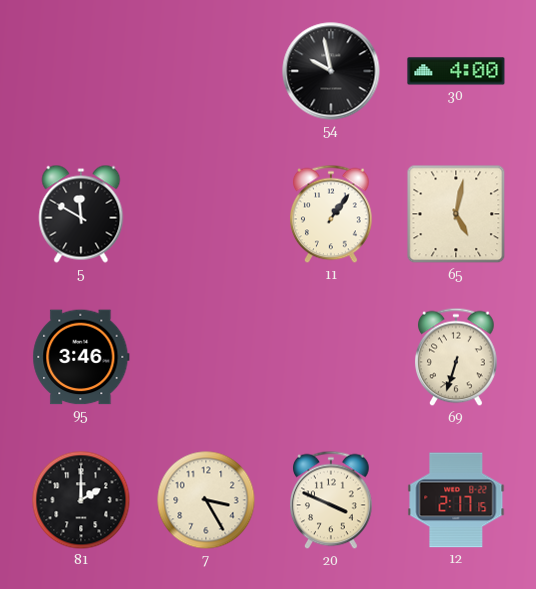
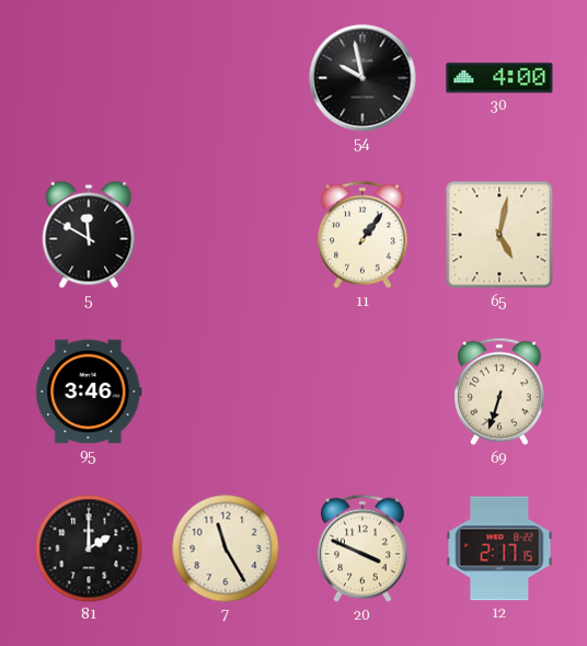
7: 3:25 -> 11:25
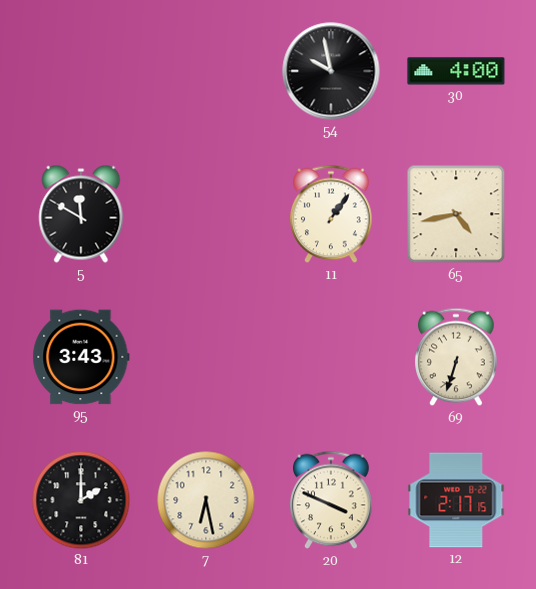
65: 5:02 -> 4:43
95: 3:46 -> 3:43
7: 11:25 -> 6:28
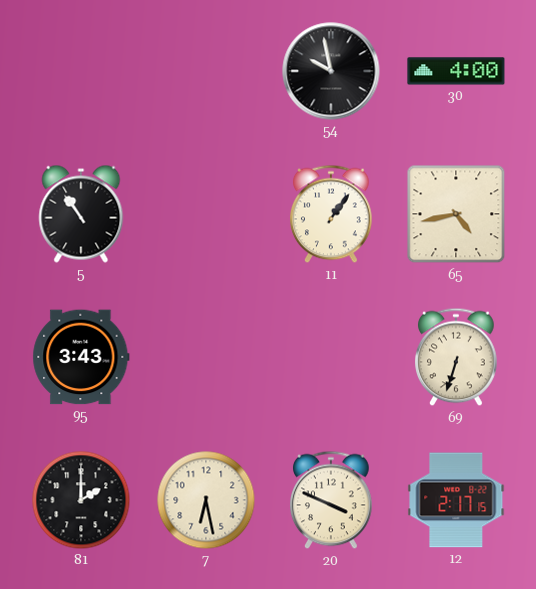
5: 11:50 -> 10:54
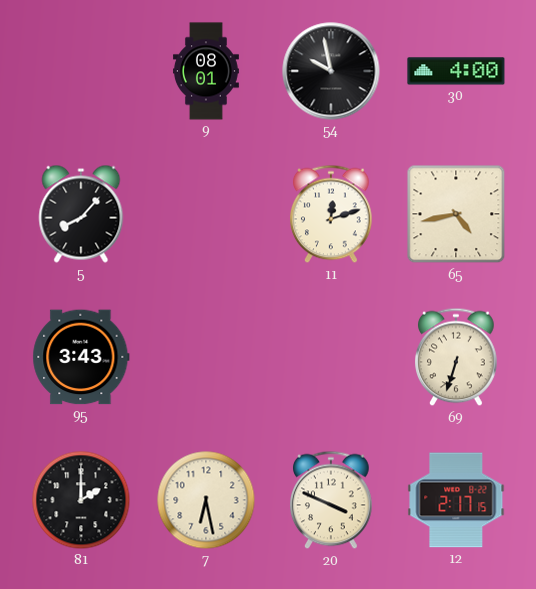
9: none -> 08:01
5: 10:54 -> 8:07
11: 1:06 -> 12:12
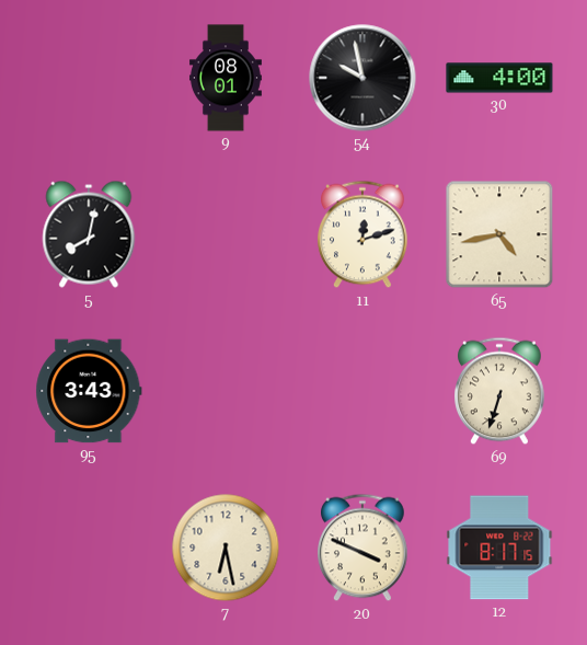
5: 8:07 -> 8:02
81: 2:00 -> none
12: 2:17 -> 8:17
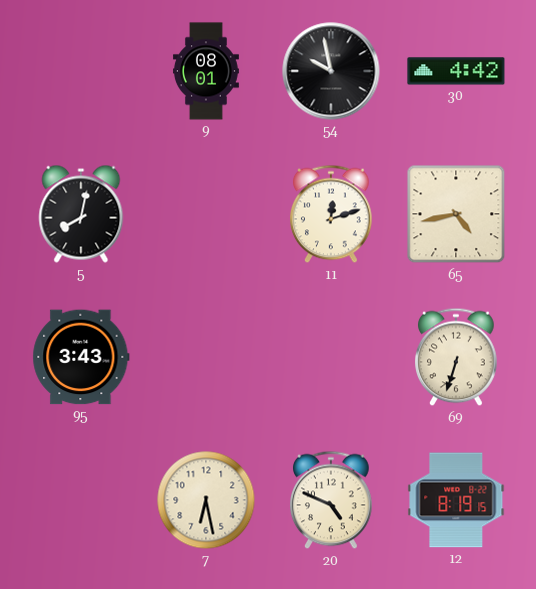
30: 4:00 -> 4:42
20: 3:49 -> 4:49
12: 8:17 -> 8:19
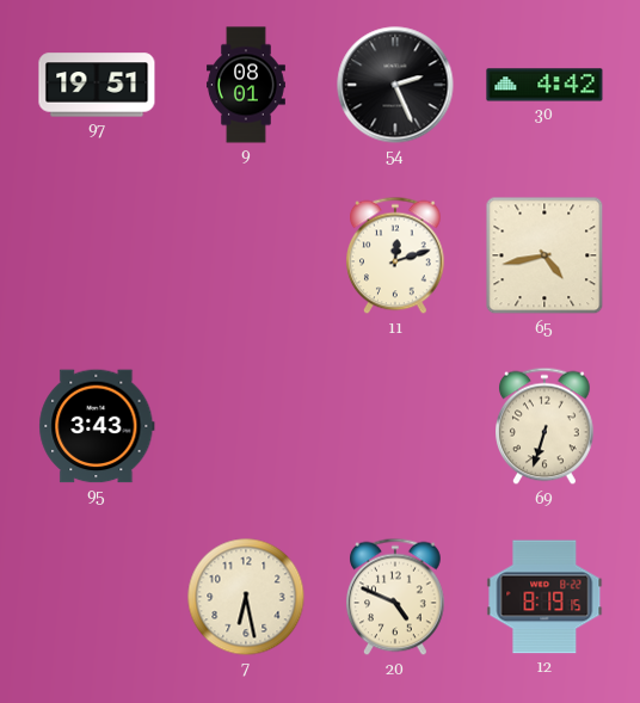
97: none -> 19:51
54: 9:58 -> 2:26
5: 8:02 -> none
